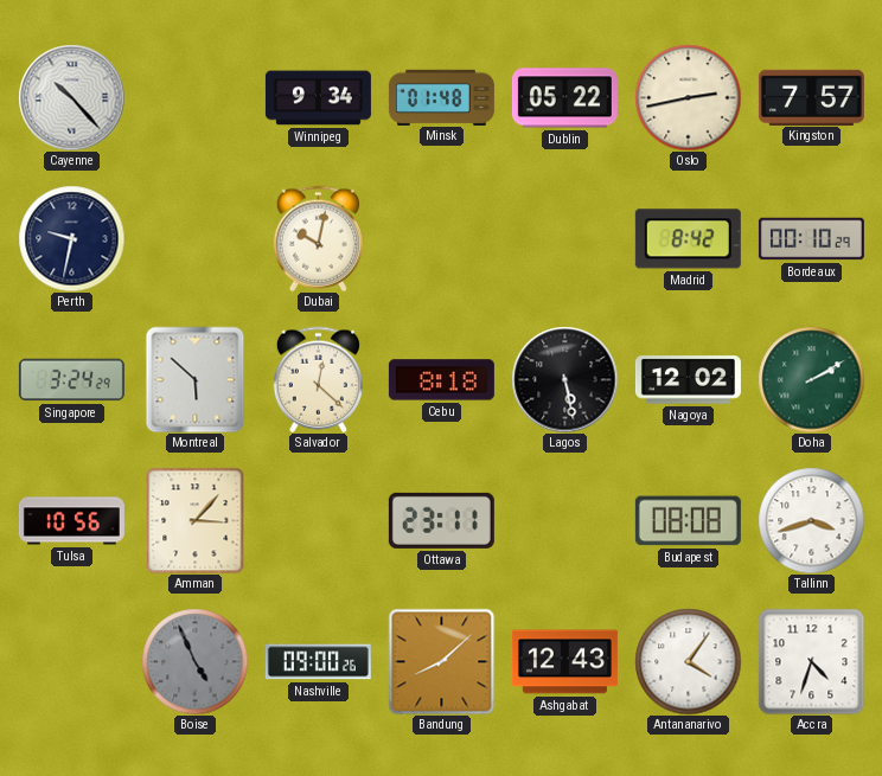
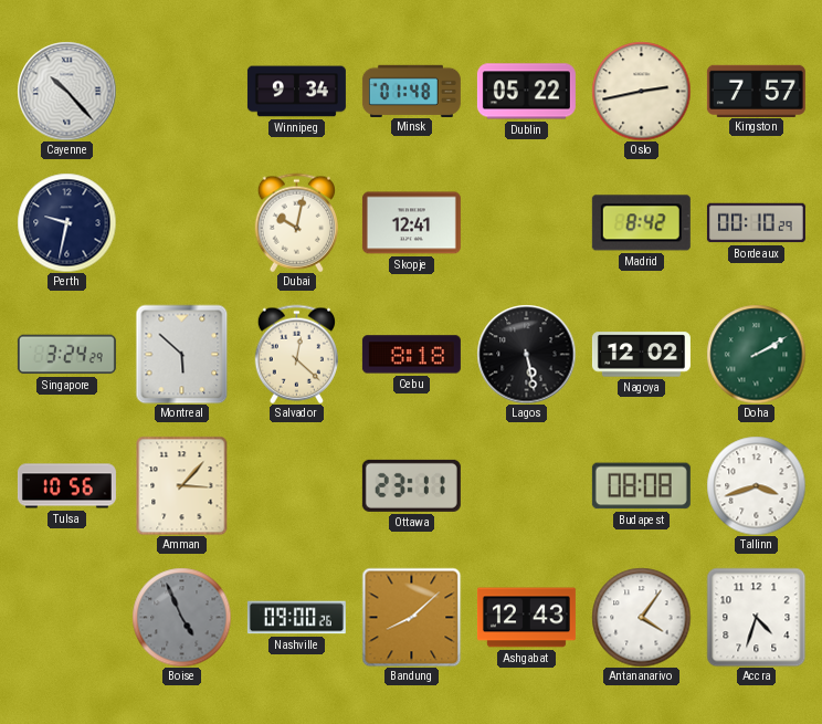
Skopje: none -> 12:41
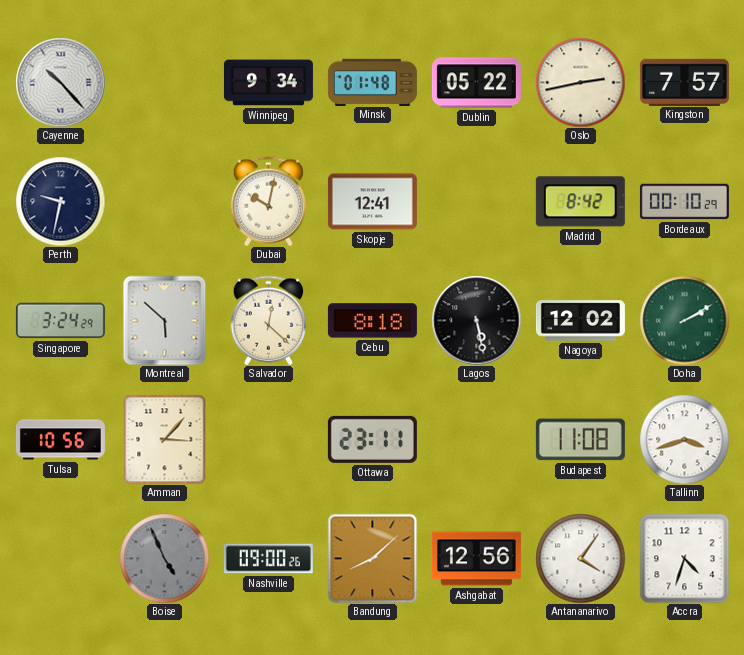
Budapest: 08:08 -> 11:08
Ashgabat: 12:43 -> 12:56
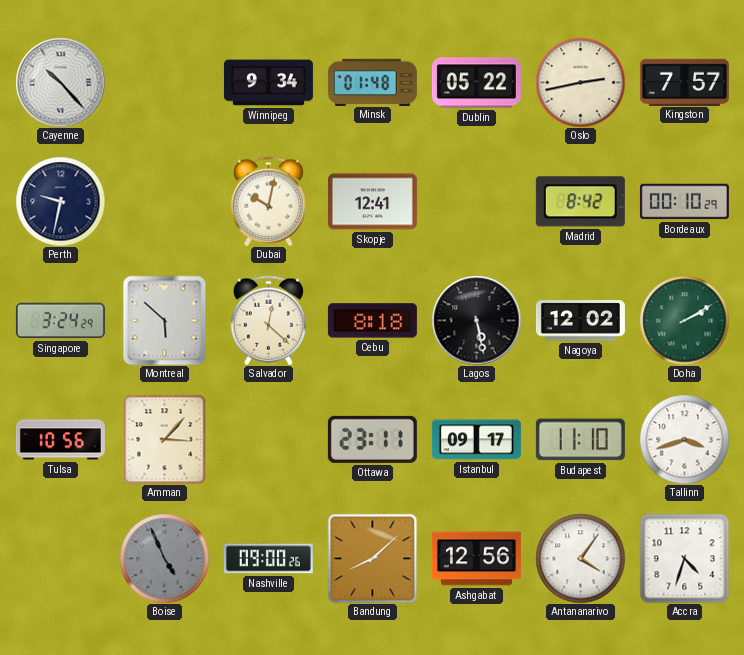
Istanbul: none -> 09:17
Budapest: 11:08 -> 11:10
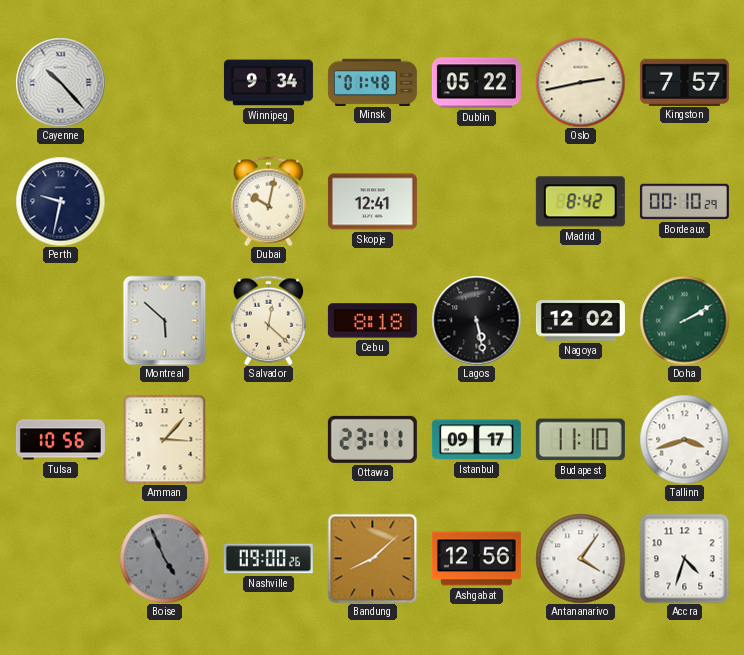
Singapore: 3:24 -> none
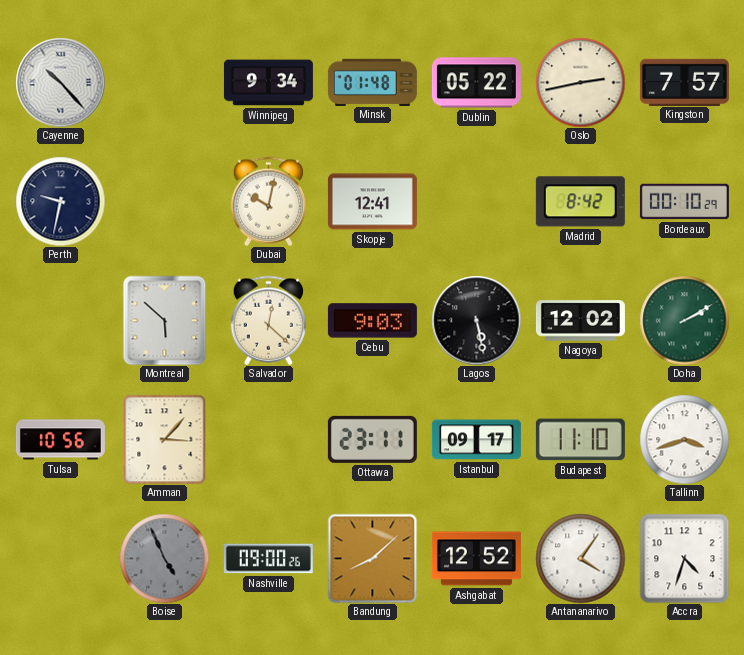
Cebu: 8:18 -> 9:03
Ashgabat: 12:56 -> 12:52
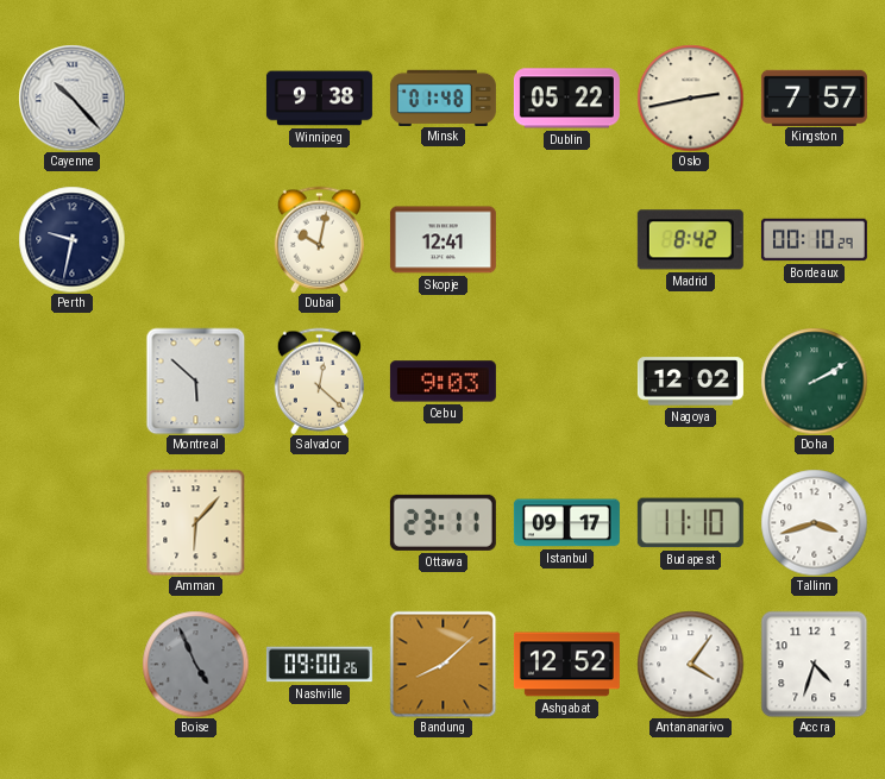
Winnipeg: 9:34 -> 9:38
Lagos: 5:28 -> none
Tulsa: 10:56 -> none
Amman: 3:07 -> 6:07
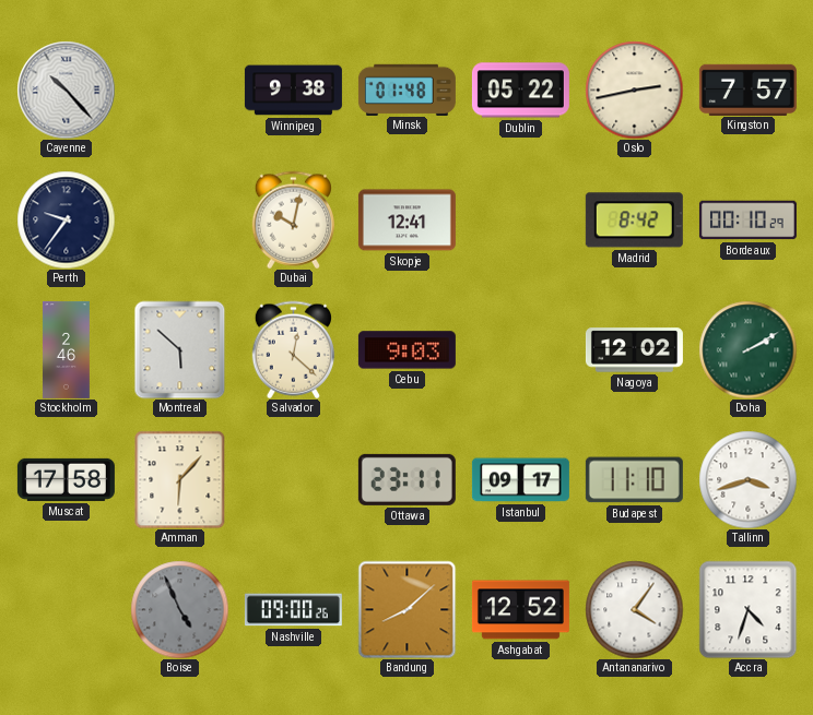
Perth: 9:32 -> 9:36
Stockholm: none -> 2:46
Muscat: none -> 17:58
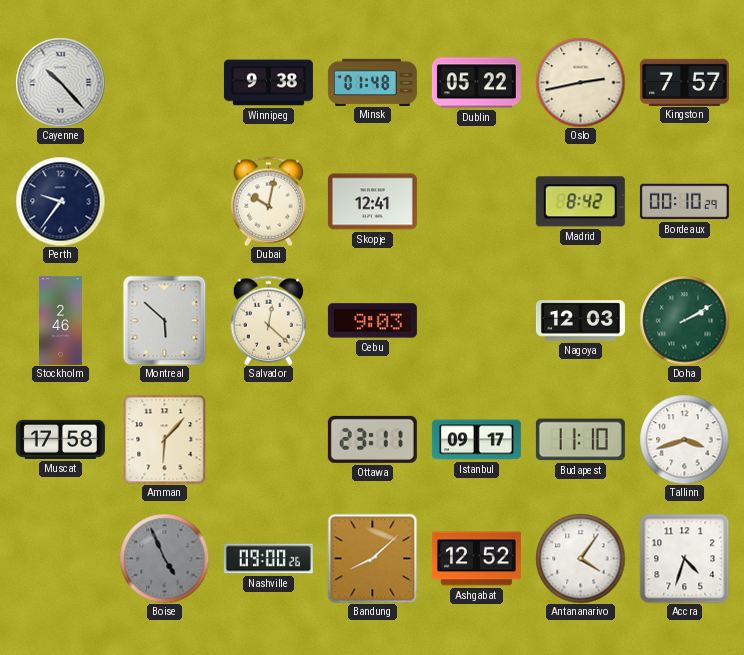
Nagoya: 12:02 -> 12:03
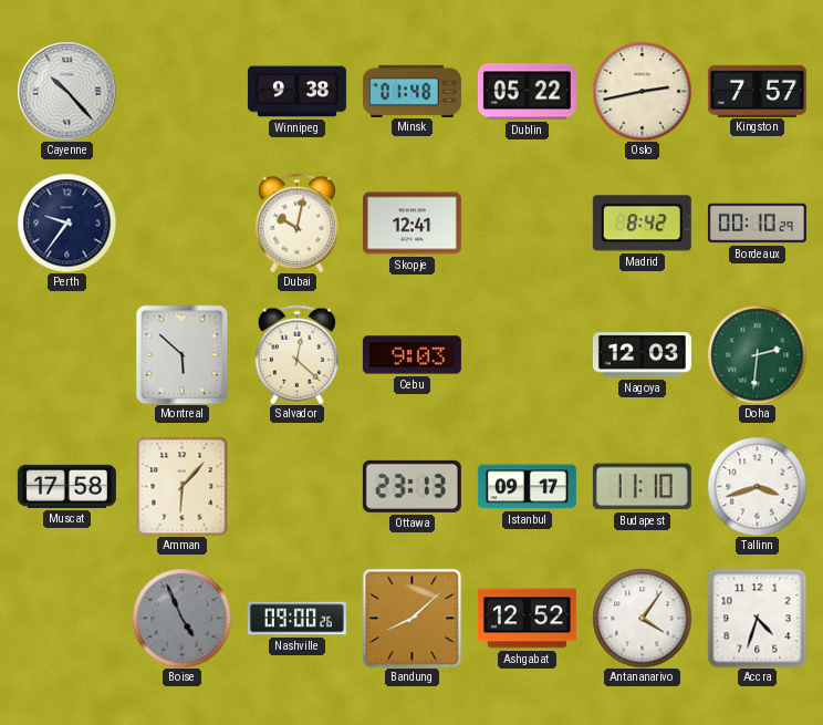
Stockholm: 2:46 -> none
Doha: 2:10 -> 2:31
Ottawa: 23:11 -> 23:13
